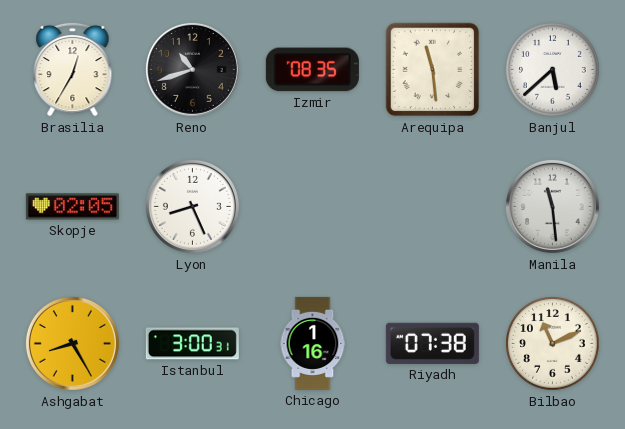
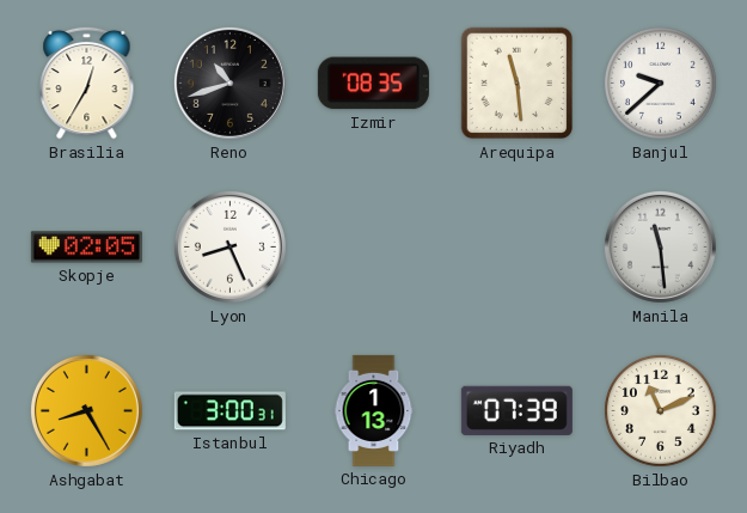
Banjul: 5:38 -> 9:38
Chicago: 1:16 -> 1:13
Riyadh: 07:38 -> 07:39
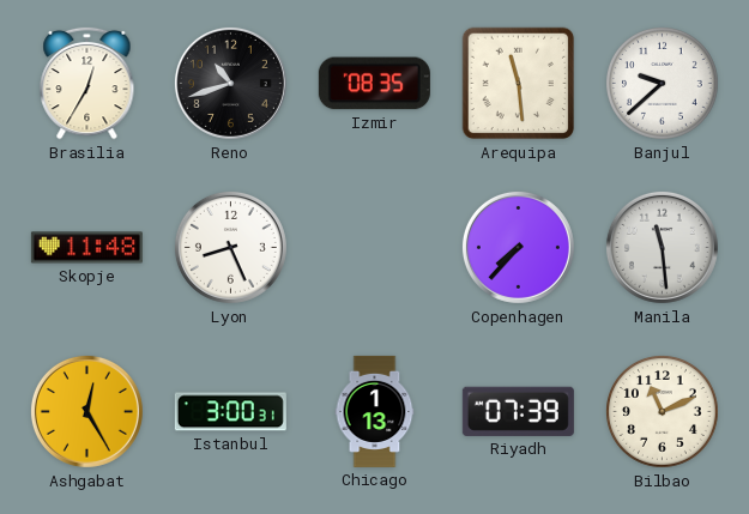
Skopje: 02:05 -> 11:48
Copenhagen: none -> 7:37
Ashgabat: 8:25 -> 12:25
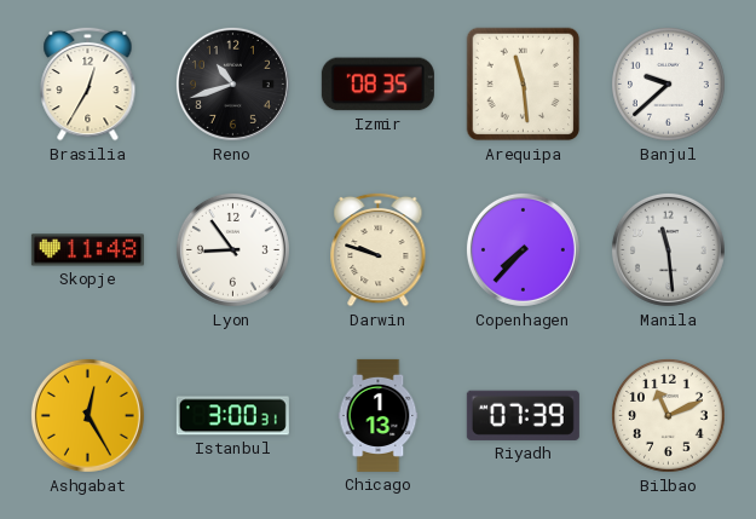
Lyon: 8:26 -> 8:54
Darwin: none -> 9:48
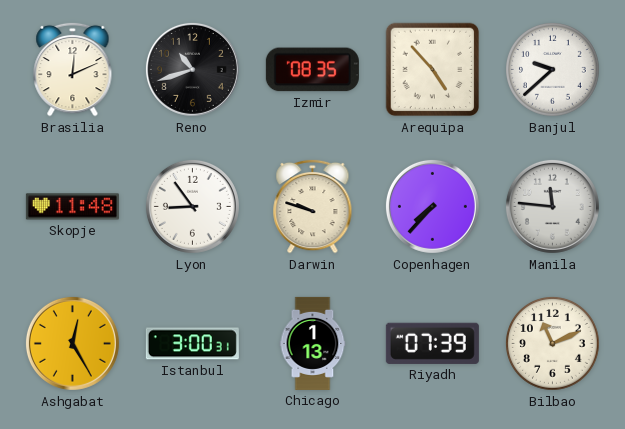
Brasilia: 12:35 -> 12:11
Arequipa: 11:29 -> 4:53
Manila: 11:29 -> 11:46
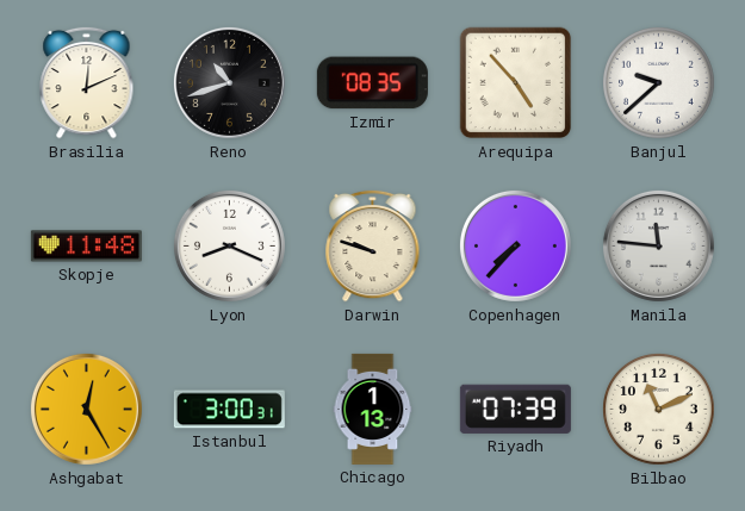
Lyon: 8:54 -> 8:19
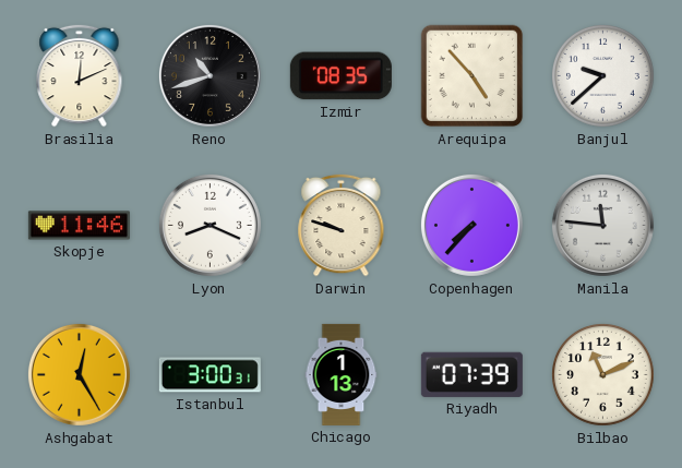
Skopje: 11:48 -> 11:46
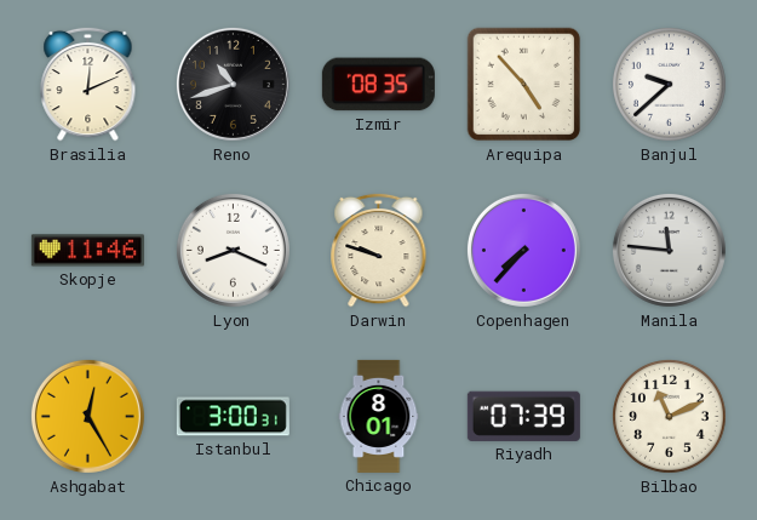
Chicago: 1:13 -> 8:01
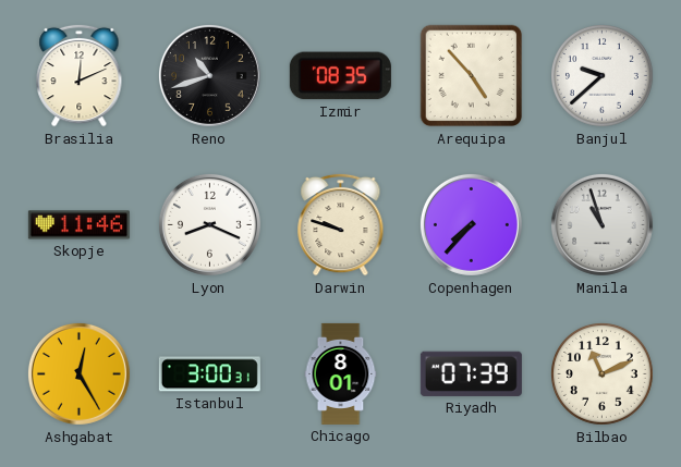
Manila: 11:46 -> 10:57
